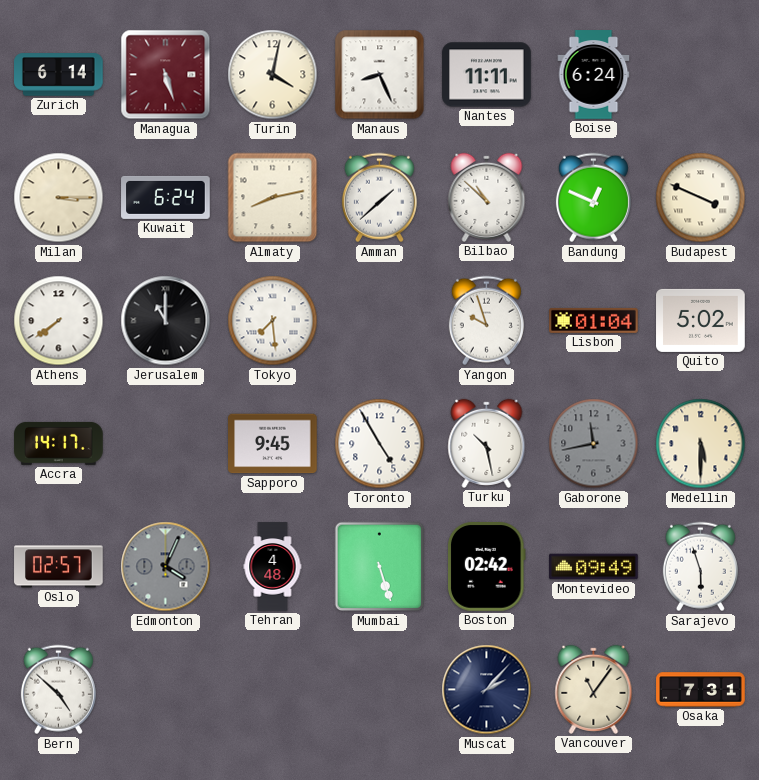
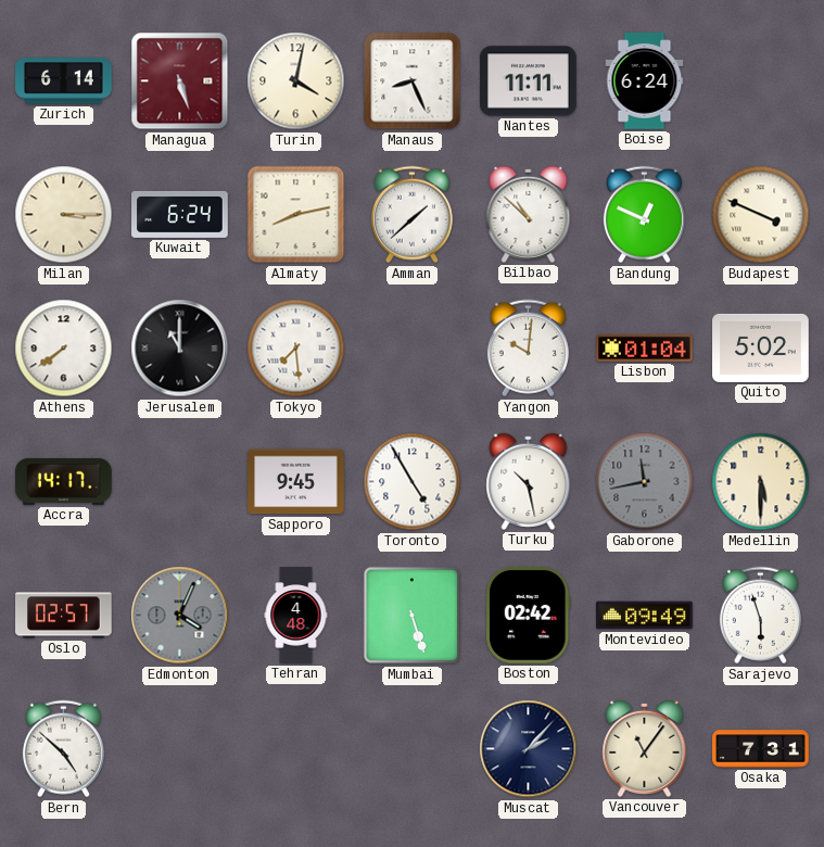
Yangon: 9:57 -> 10:01
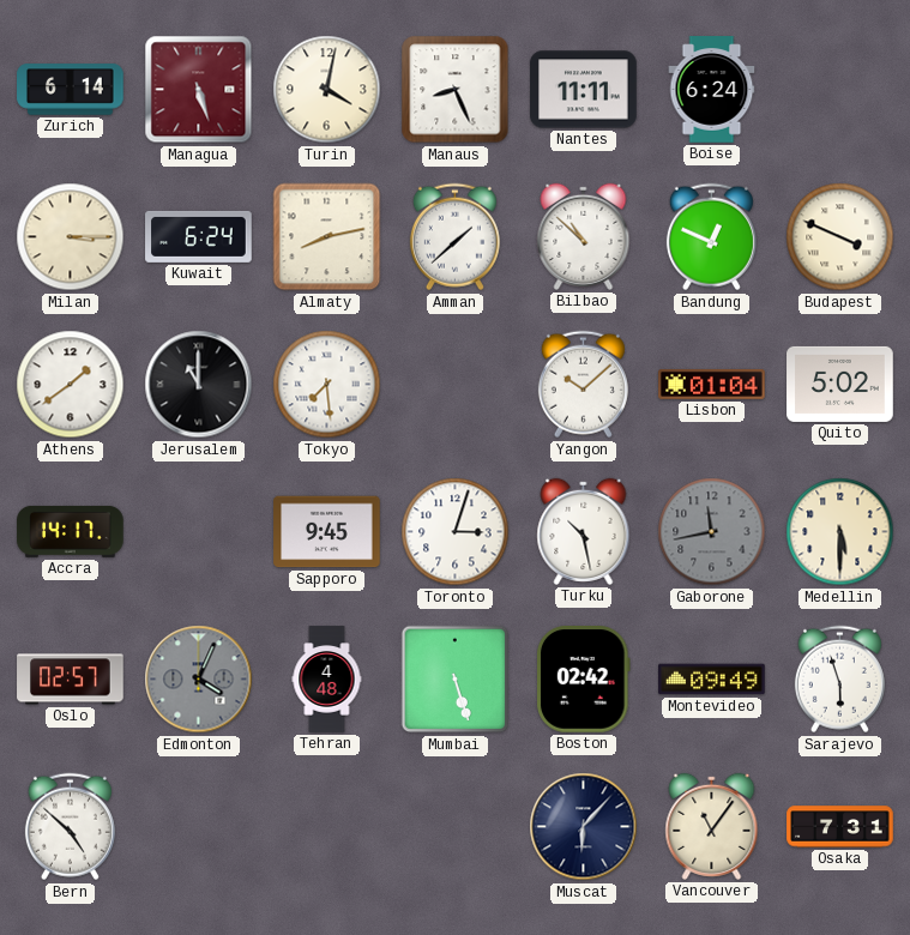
Athens: 7:39 -> 1:39
Yangon: 10:01 -> 10:08
Toronto: 4:55 -> 3:03
Muscat: 2:07 -> 6:07
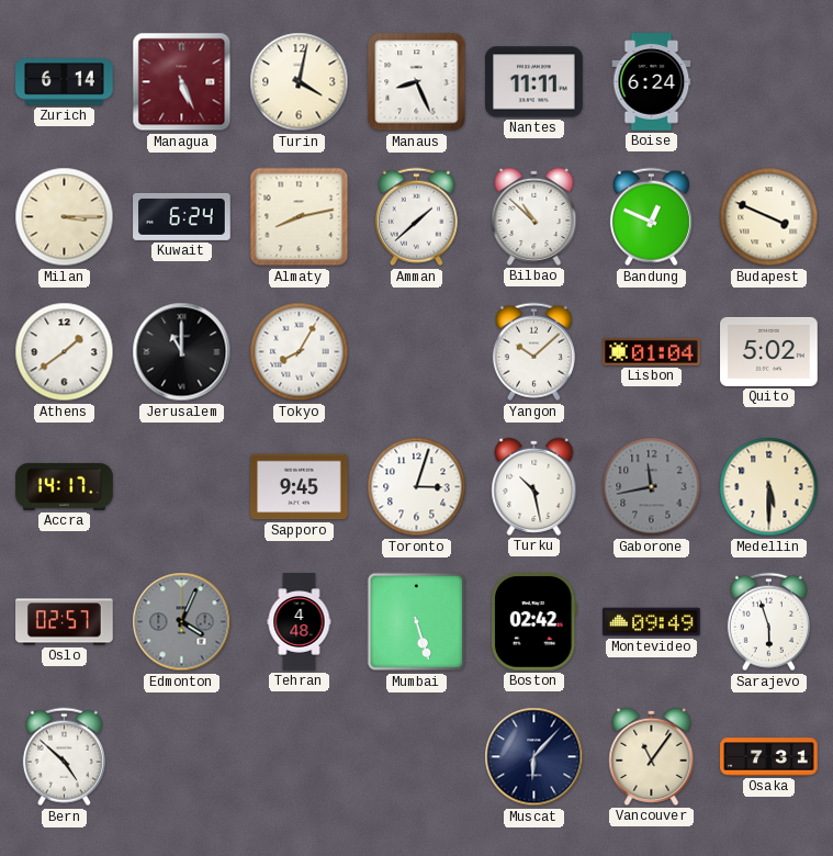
Managua: 5:27 -> 5:26
Tokyo: 7:29 -> 8:05
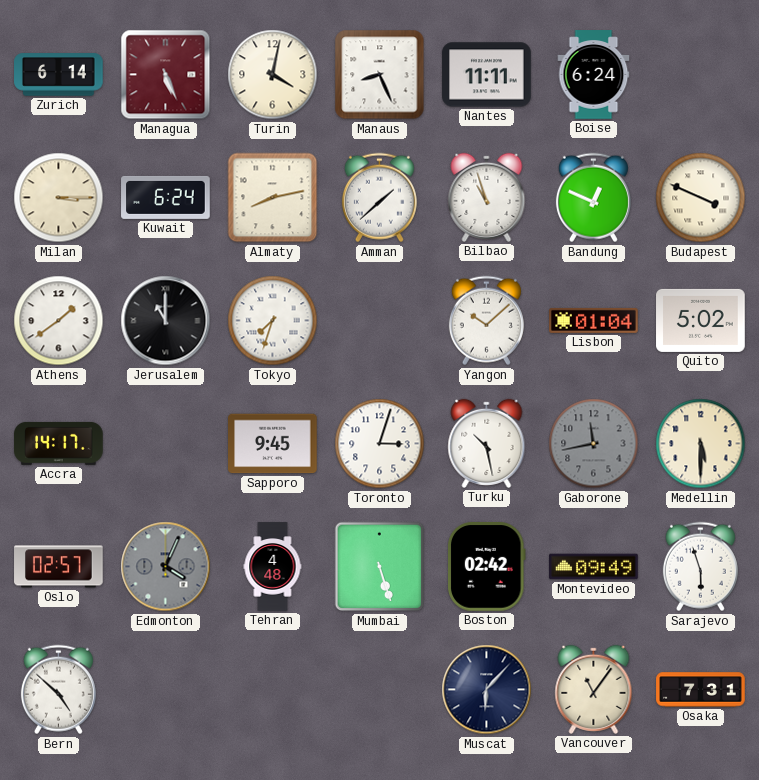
Bilbao: 10:52 -> 10:57
Tokyo: 8:05 -> 7:33
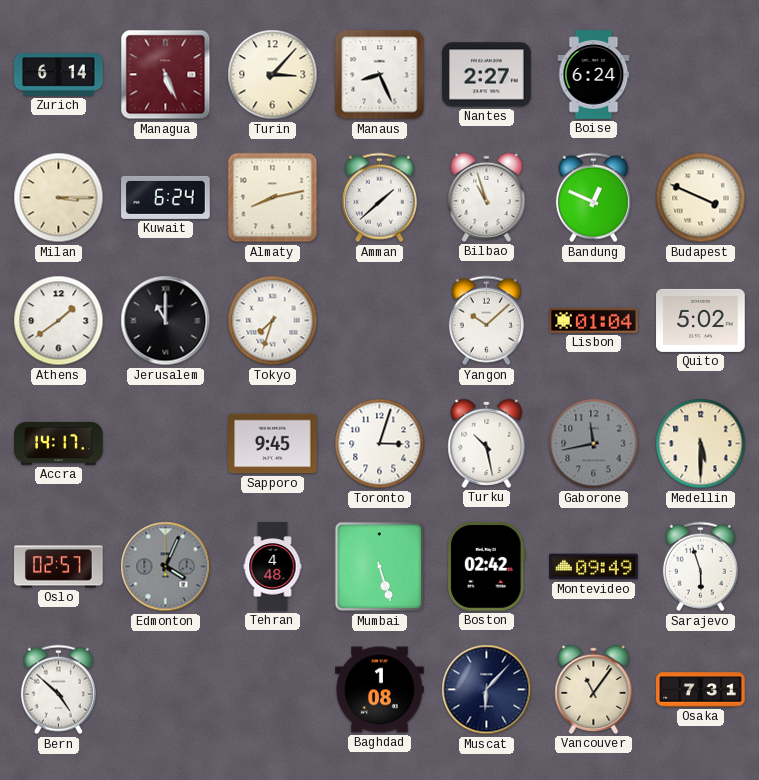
Turin: 4:02 -> 3:07
Nantes: 11:11 -> 2:27
Baghdad: none -> 1:08
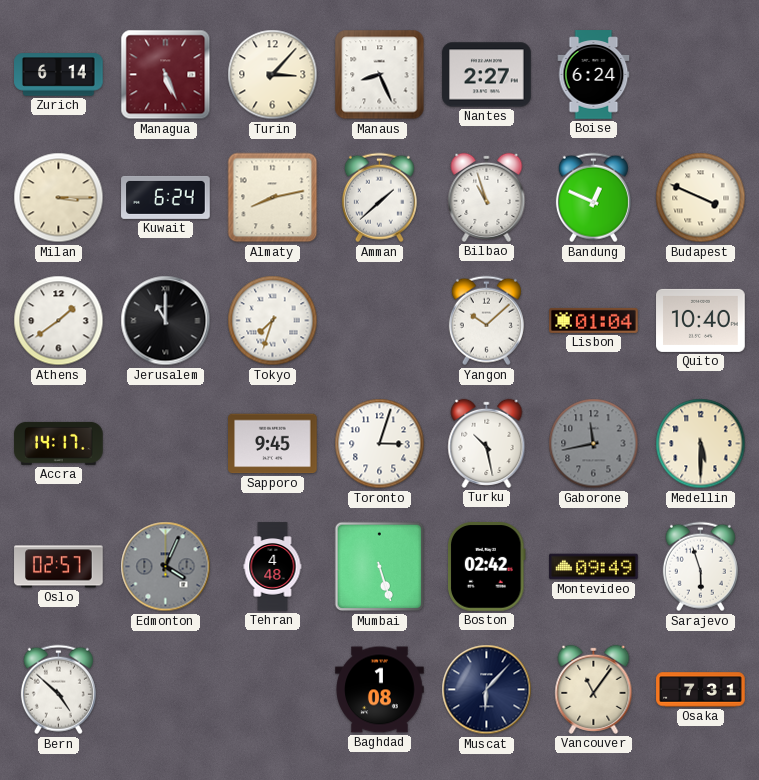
Quito: 5:02 -> 10:40
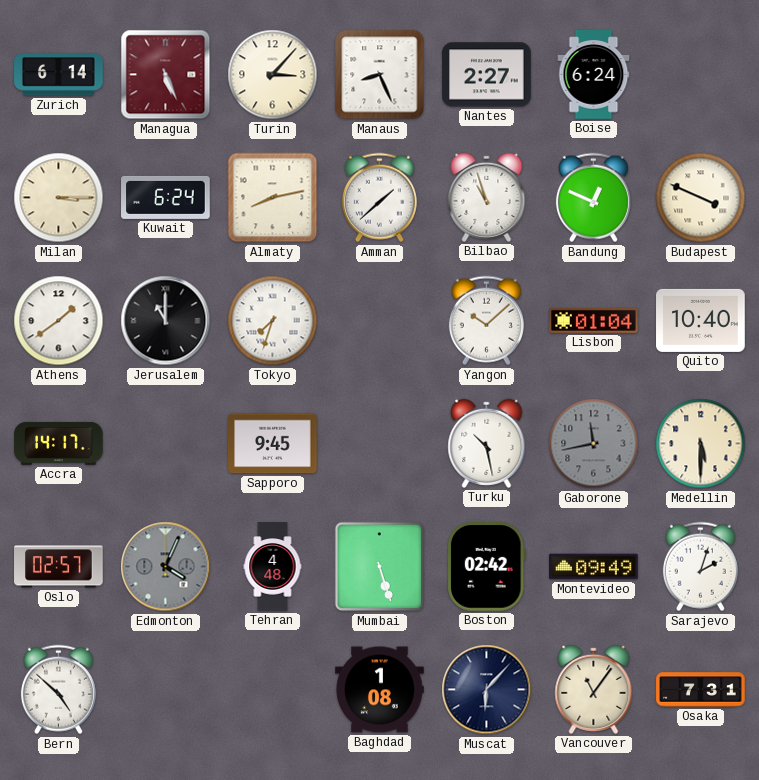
Toronto: 3:03 -> none
Sarajevo: 5:57 -> 2:03
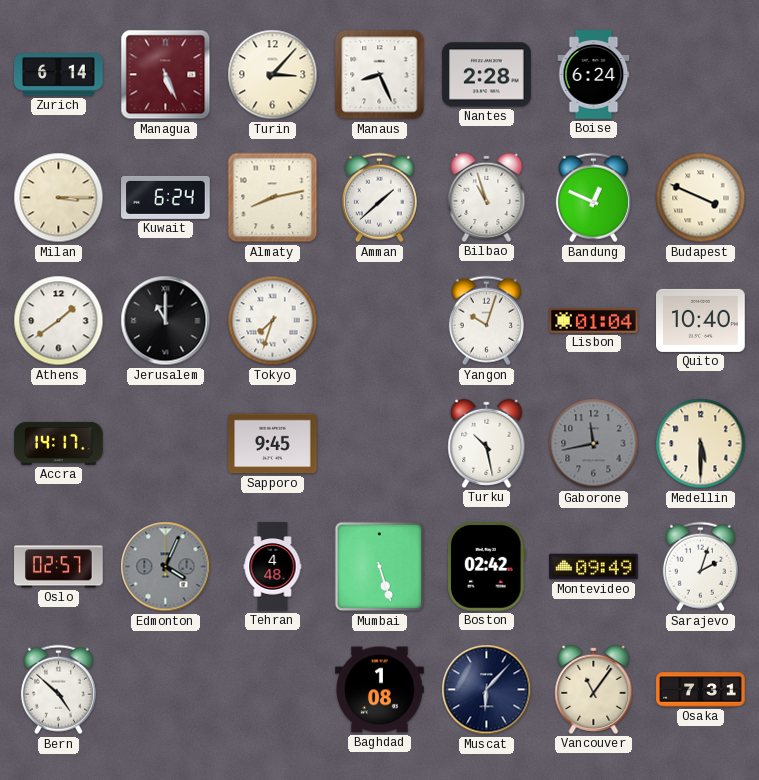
Nantes: 2:27 -> 2:28
Yangon: 10:08 -> 10:03
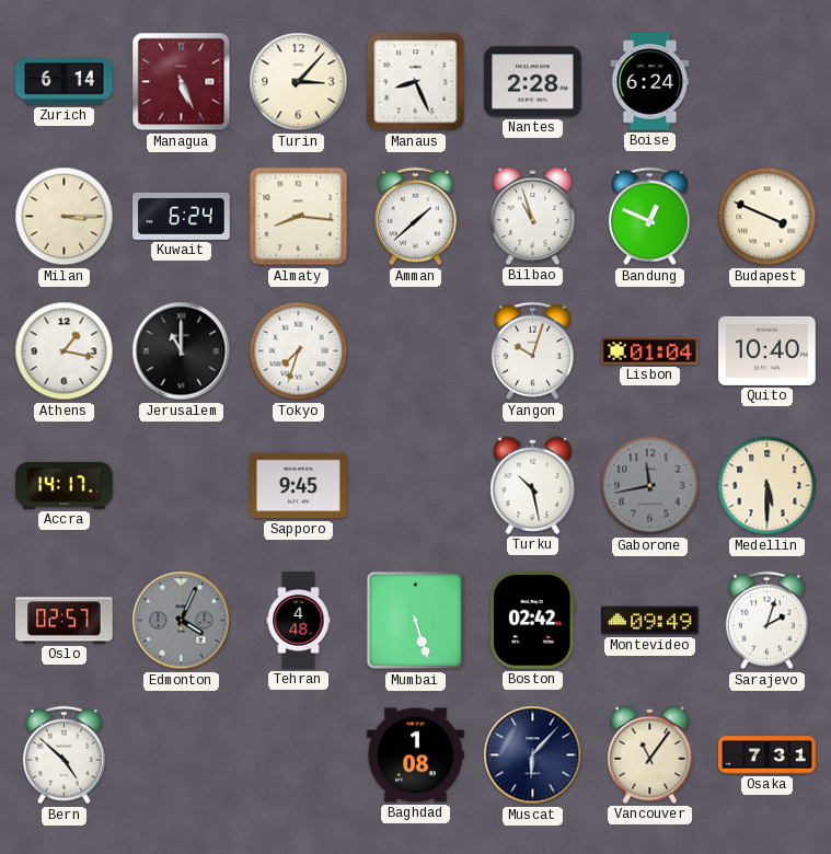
Almaty: 8:13 -> 8:16
Athens: 1:39 -> 1:17
